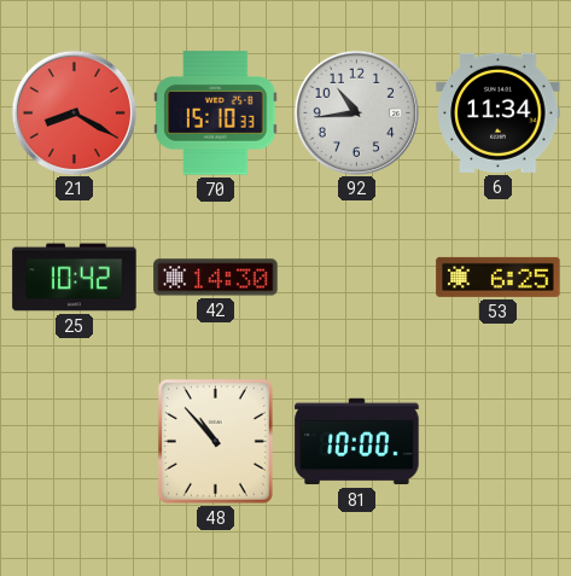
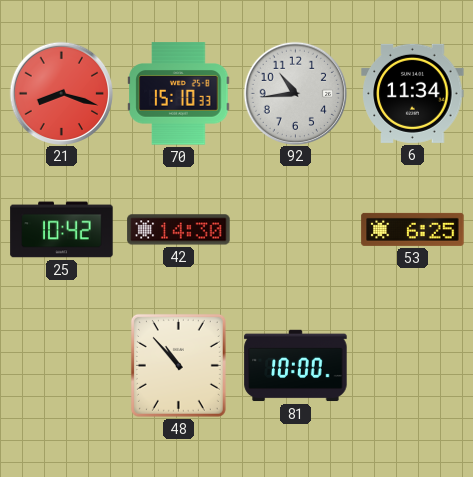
21: 8:20 -> 8:18
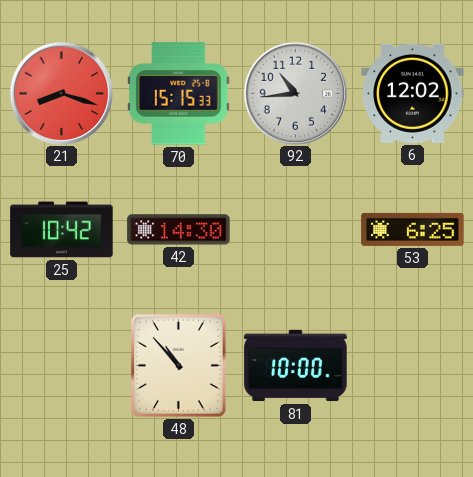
70: 15:10 -> 15:15
6: 11:34 -> 12:02
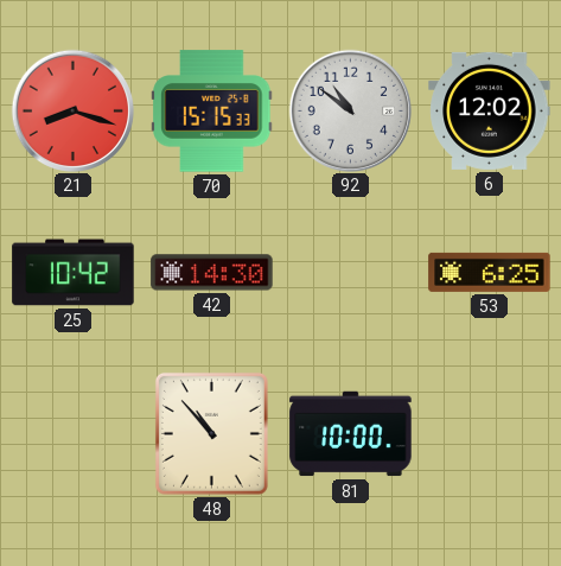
92: 10:44 -> 10:51
